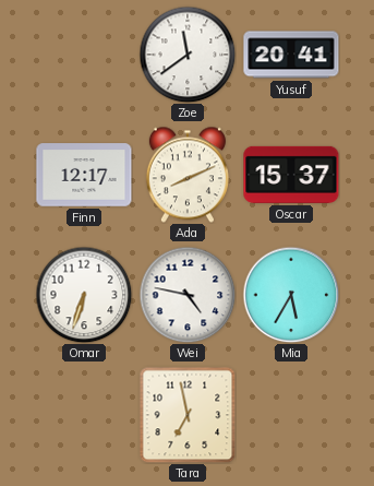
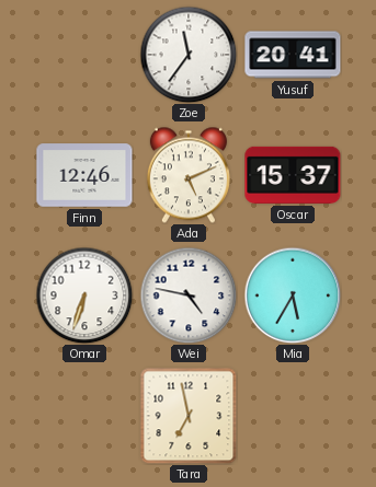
Zoe: 11:39 -> 11:36
Finn: 12:17 -> 12:46
Ada: 8:11 -> 5:11
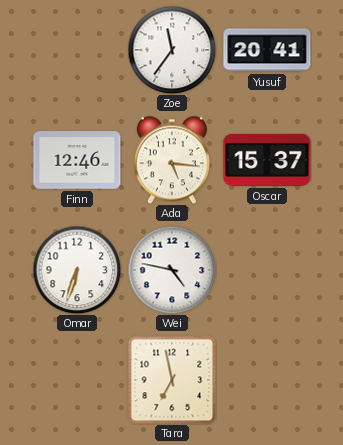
Ada: 5:11 -> 5:16
Mia: 5:35 -> none
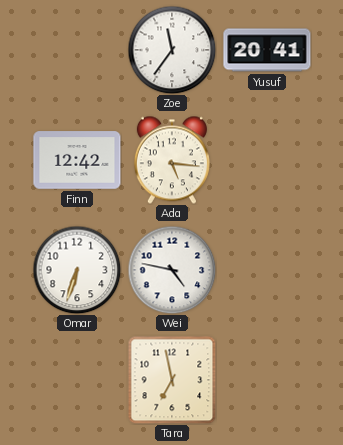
Finn: 12:46 -> 12:42
Oscar: 15:37 -> none
